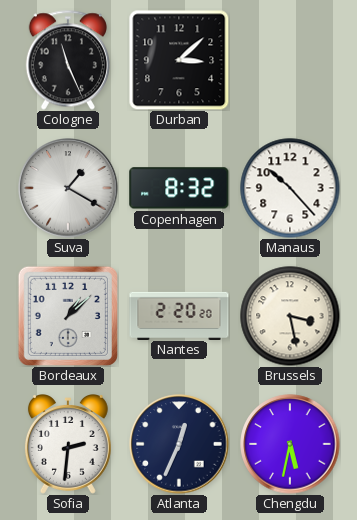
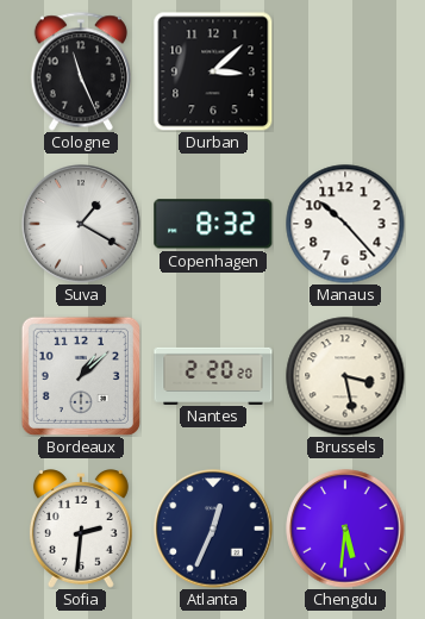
Chengdu: 5:32 -> 5:31
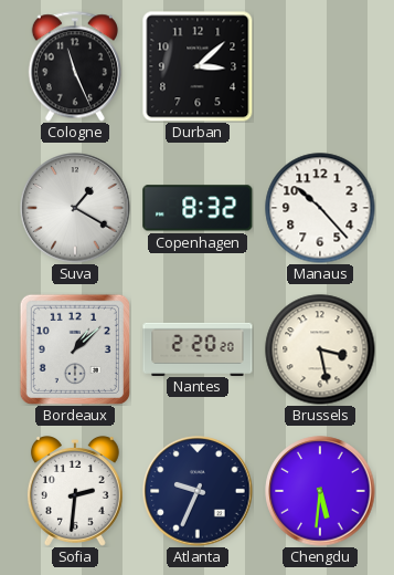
Atlanta: 12:34 -> 9:34
